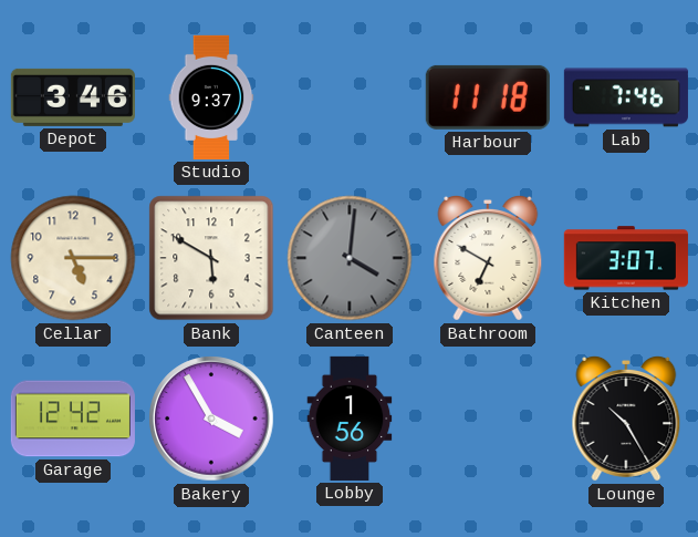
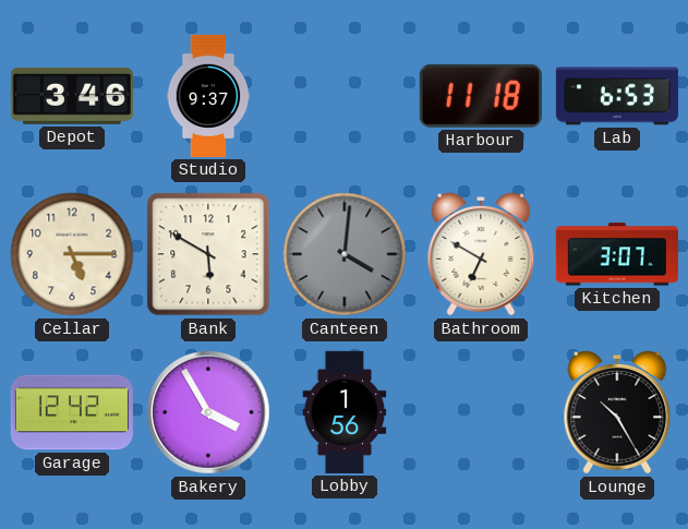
Lab: 7:46 -> 6:53
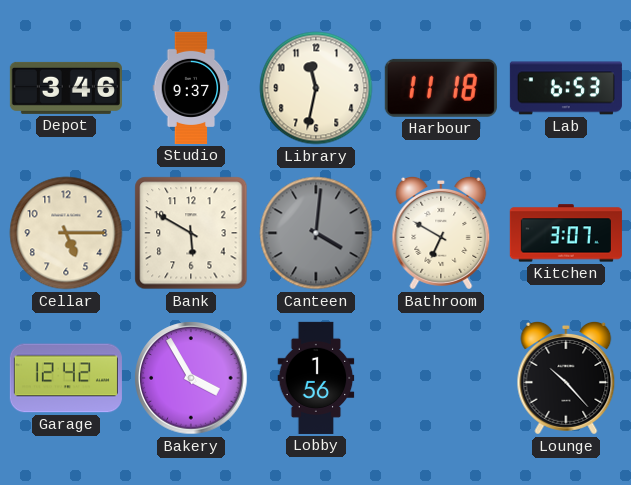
Library: none -> 11:32
Lounge: 10:25 -> 10:23
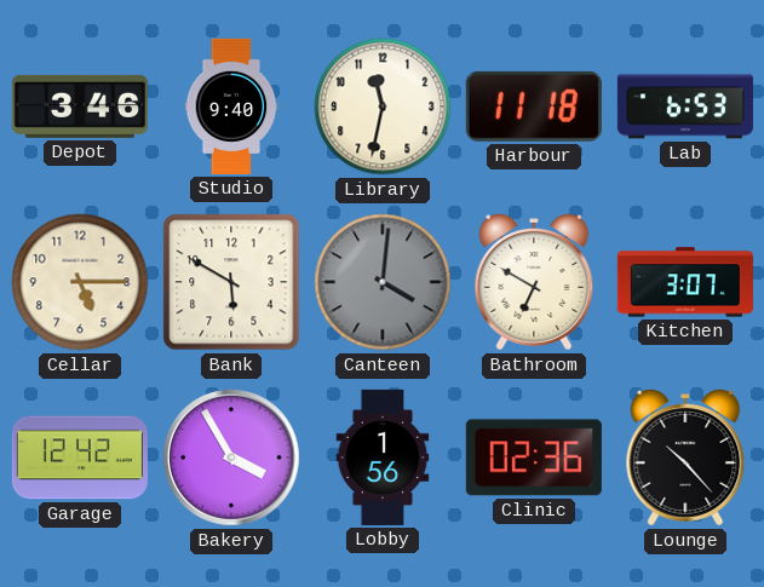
Studio: 9:37 -> 9:40
Clinic: none -> 02:36
